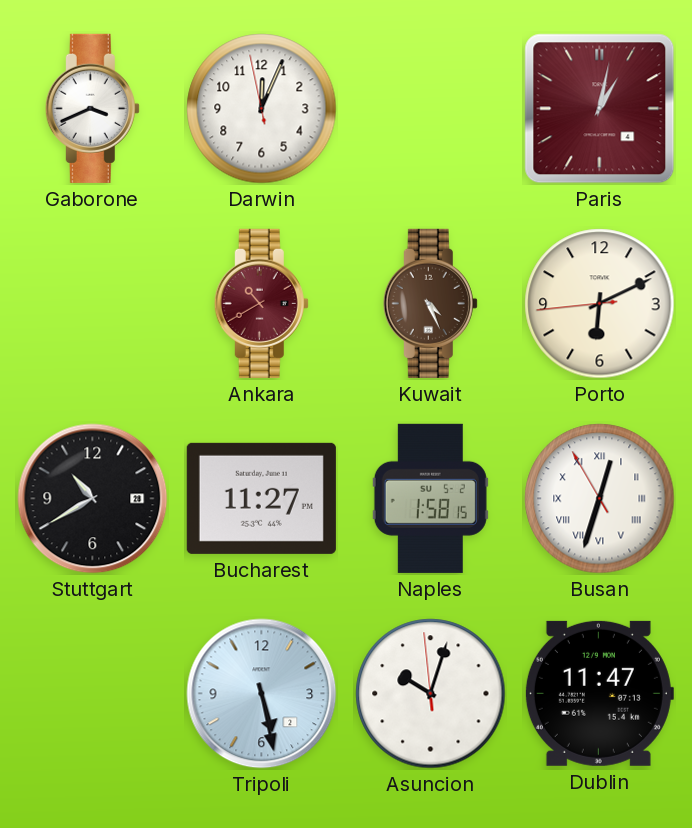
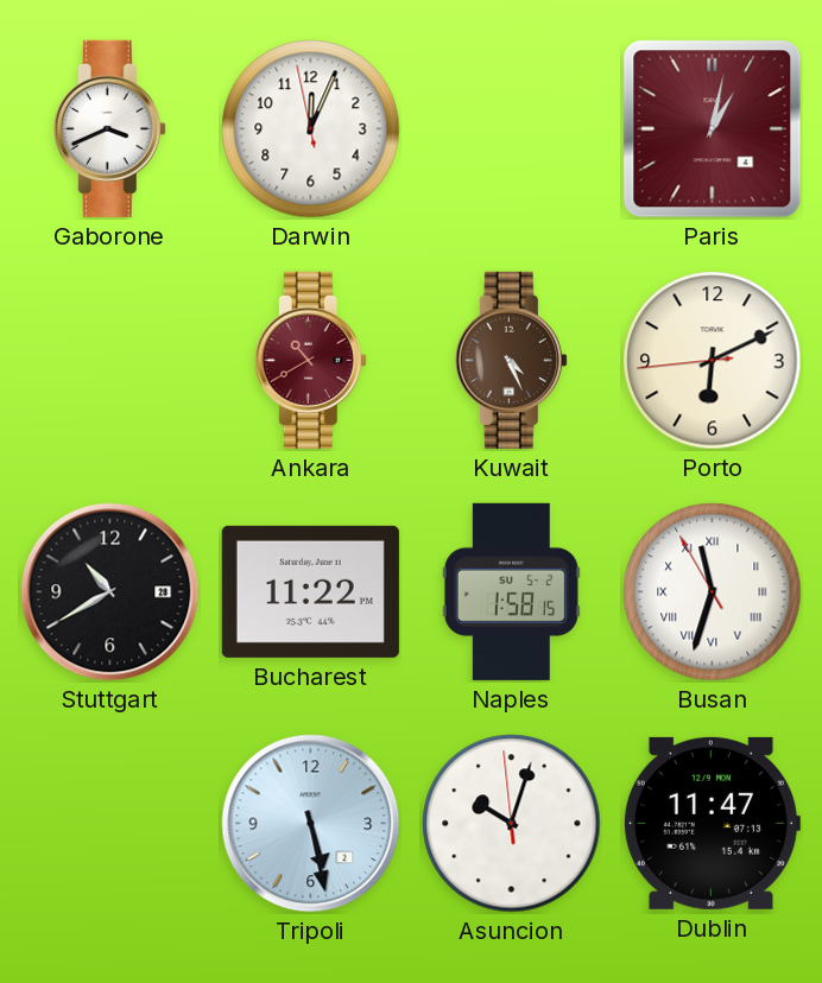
Bucharest: 11:27 -> 11:22
Busan: 12:32 -> 11:32
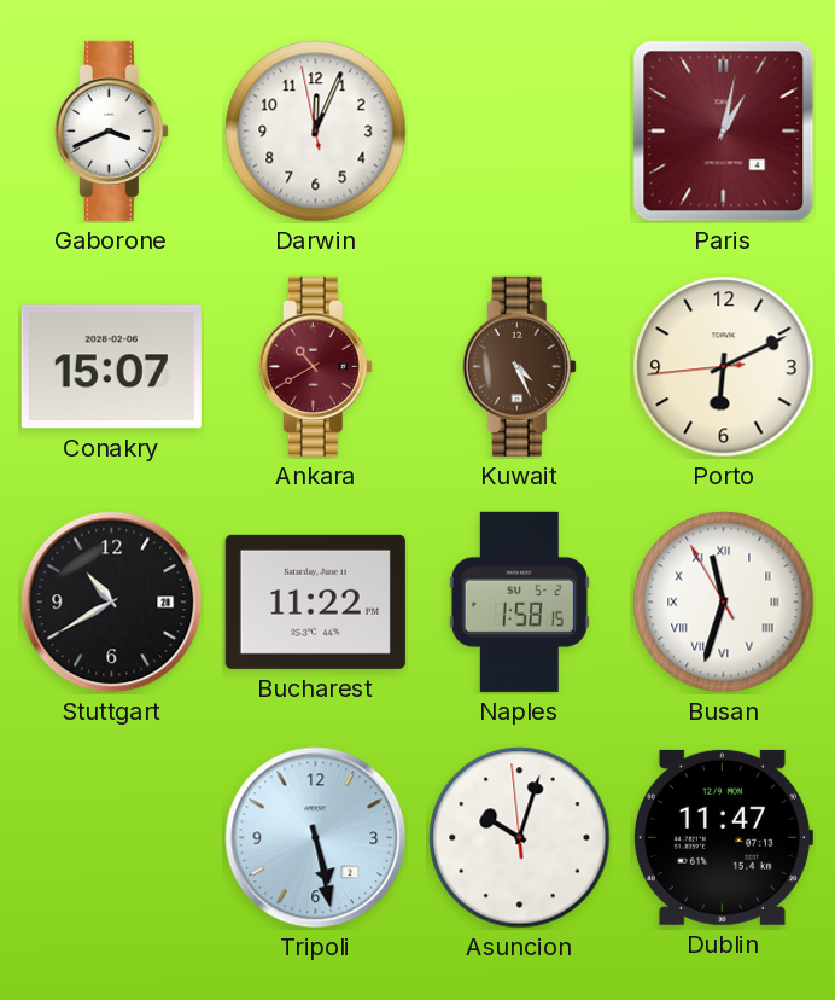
Conakry: none -> 15:07
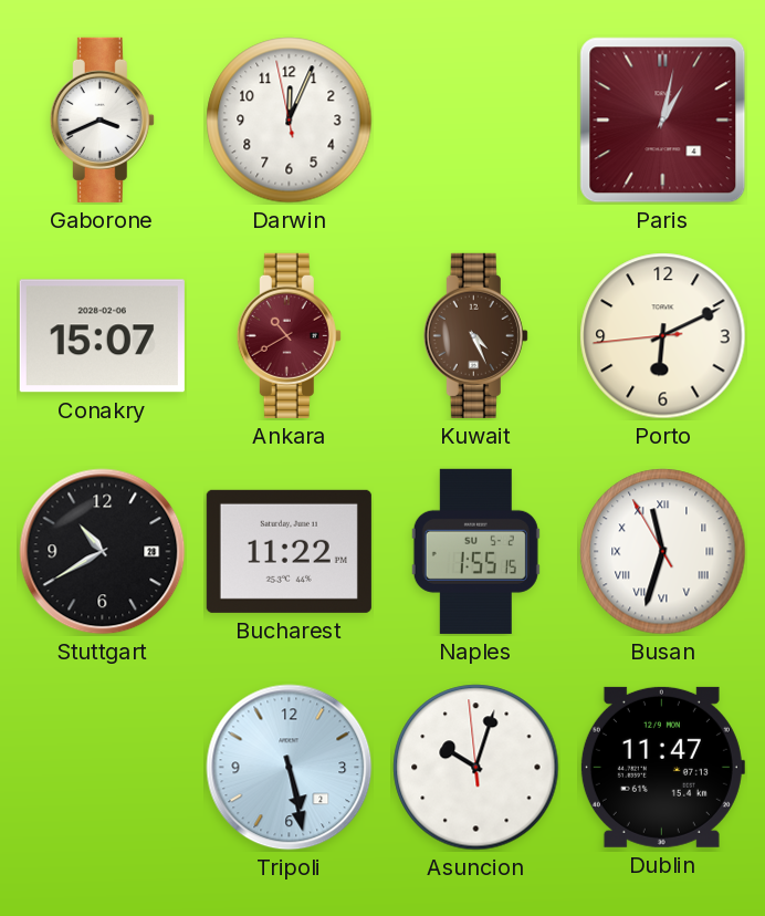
Naples: 1:58 -> 1:55
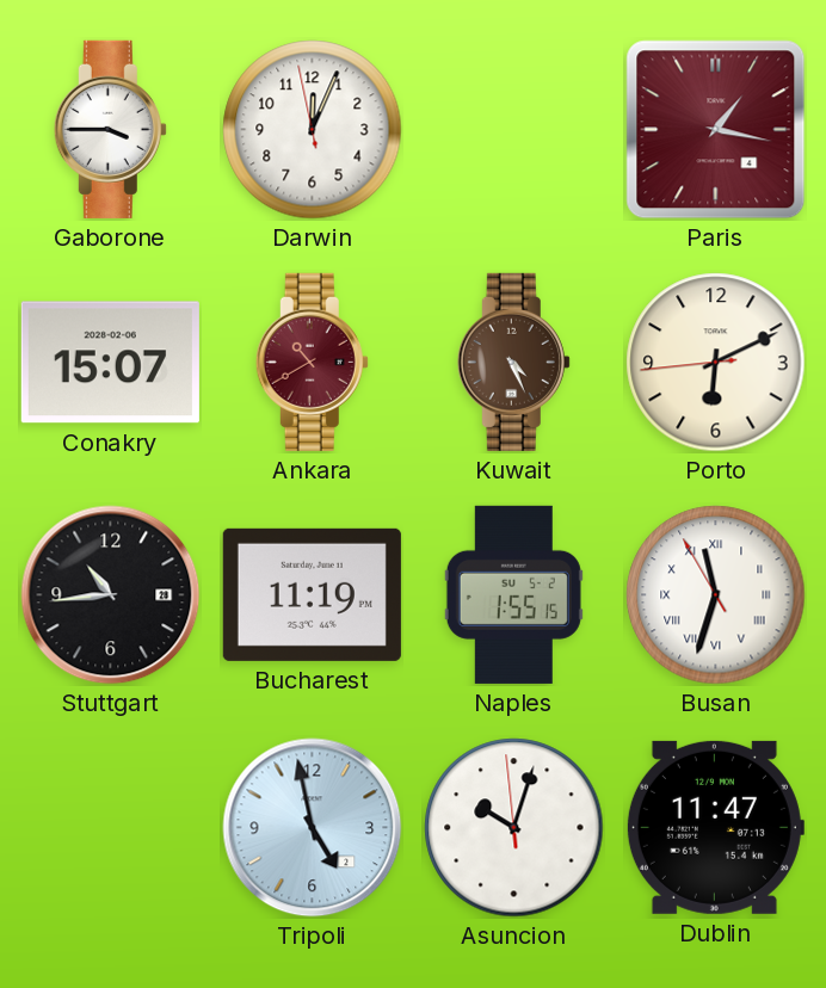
Gaborone: 3:41 -> 3:45
Paris: 1:02 -> 1:17
Stuttgart: 10:40 -> 10:44
Bucharest: 11:22 -> 11:19
Tripoli: 5:28 -> 4:58
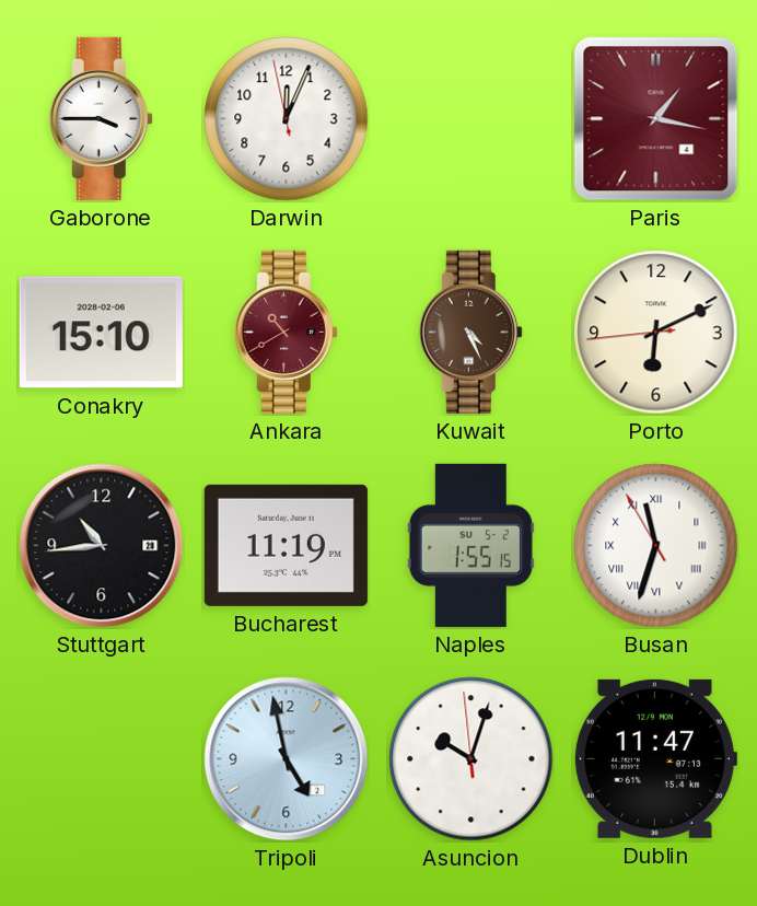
Conakry: 15:07 -> 15:10
